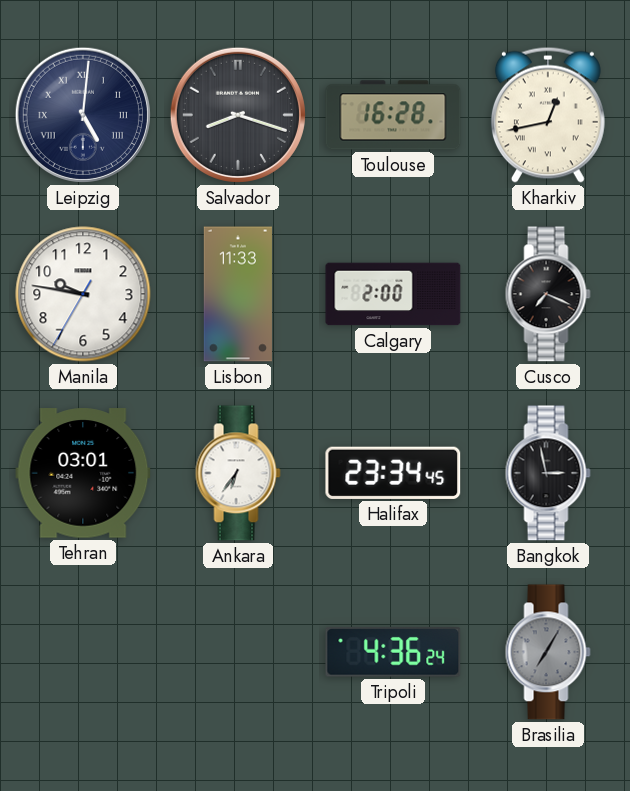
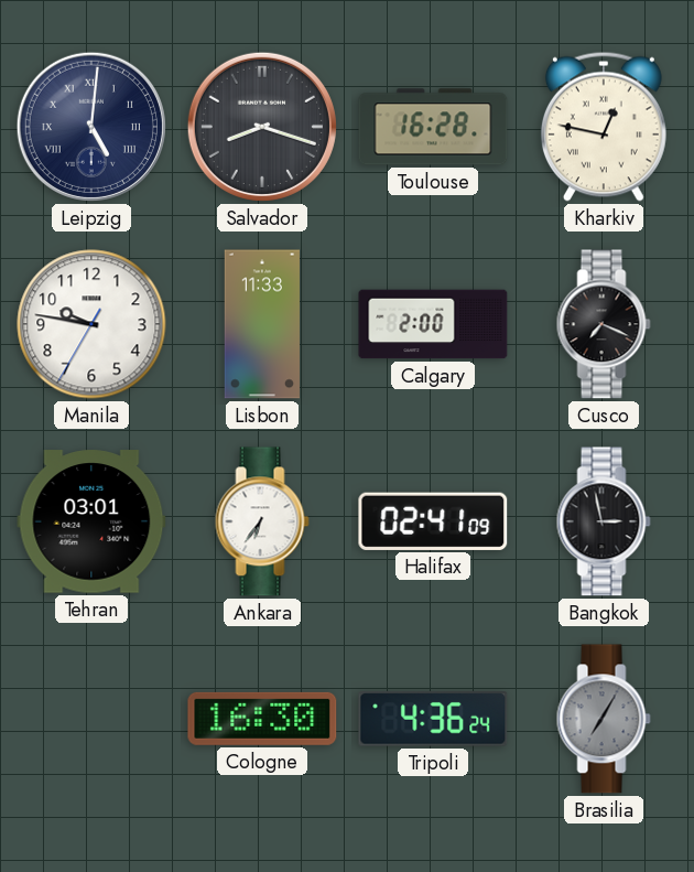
Kharkiv: 12:43 -> 12:47
Halifax: 23:34 -> 02:41
Cologne: none -> 16:30
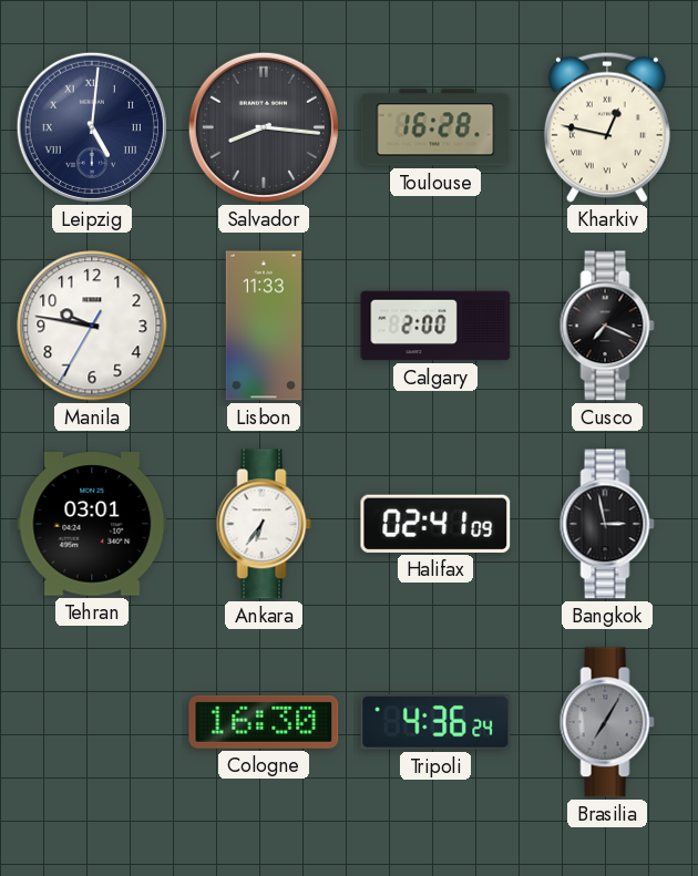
Salvador: 8:18 -> 8:16
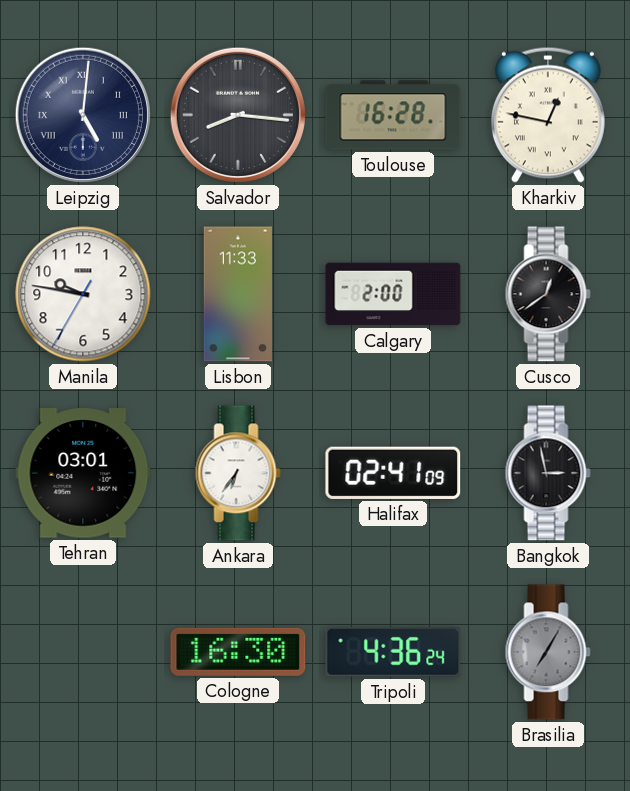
Cusco: 7:19 -> 12:39
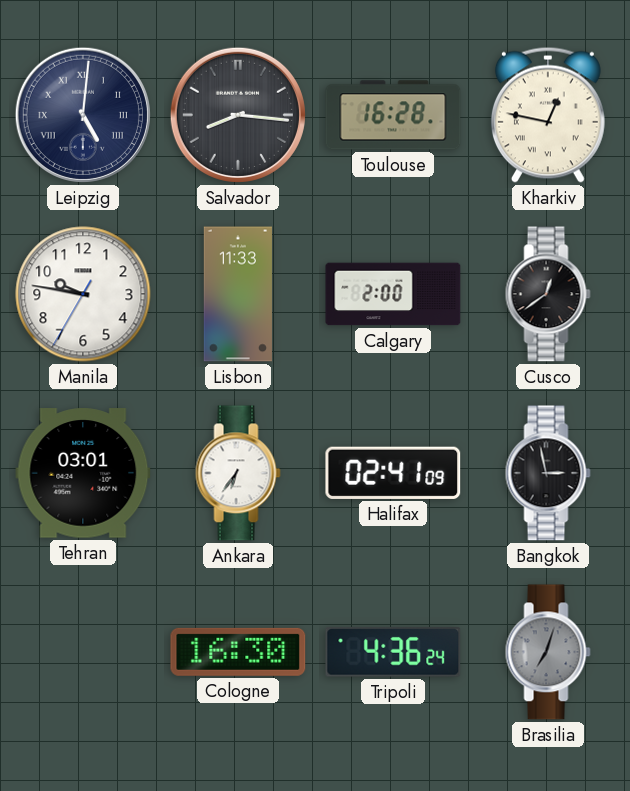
Brasilia: 7:05 -> 7:03
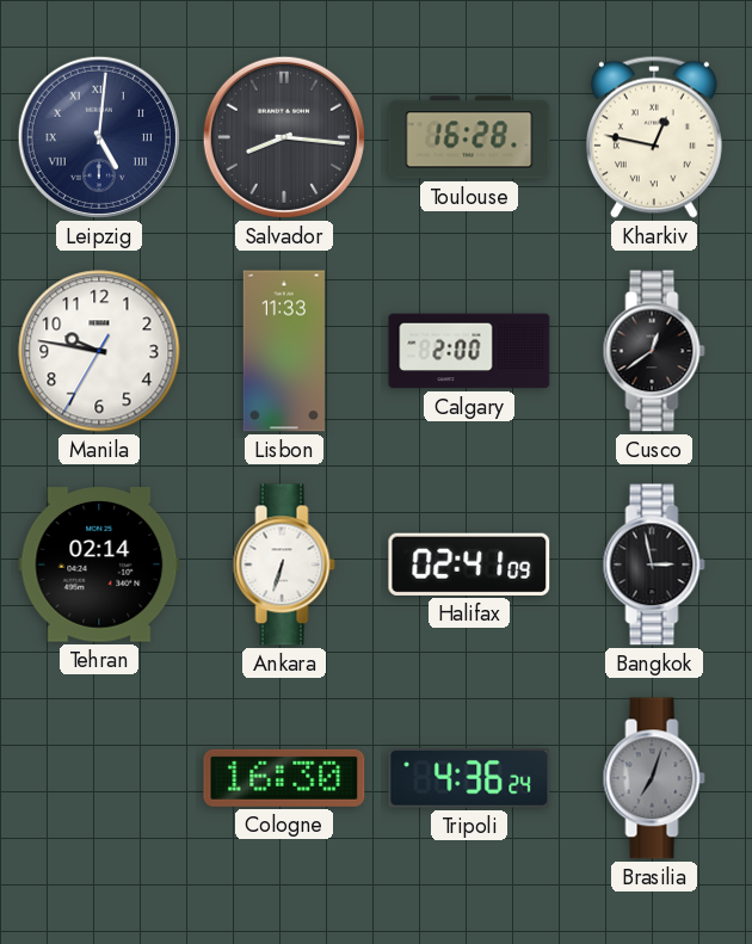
Tehran: 03:01 -> 02:14
Ankara: 6:36 -> 6:33
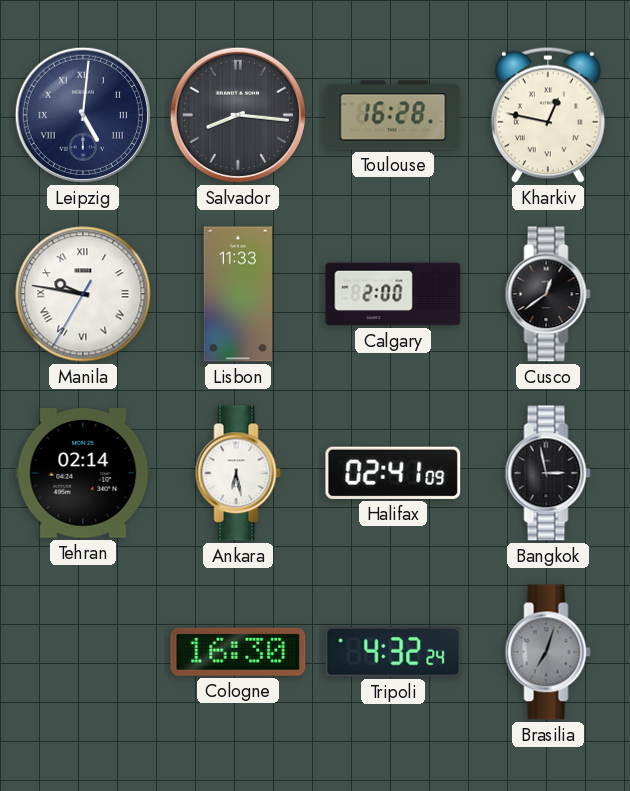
Manila numerals: Arabic -> Roman
Ankara: 6:33 -> 6:28
Tripoli: 4:36 -> 4:32
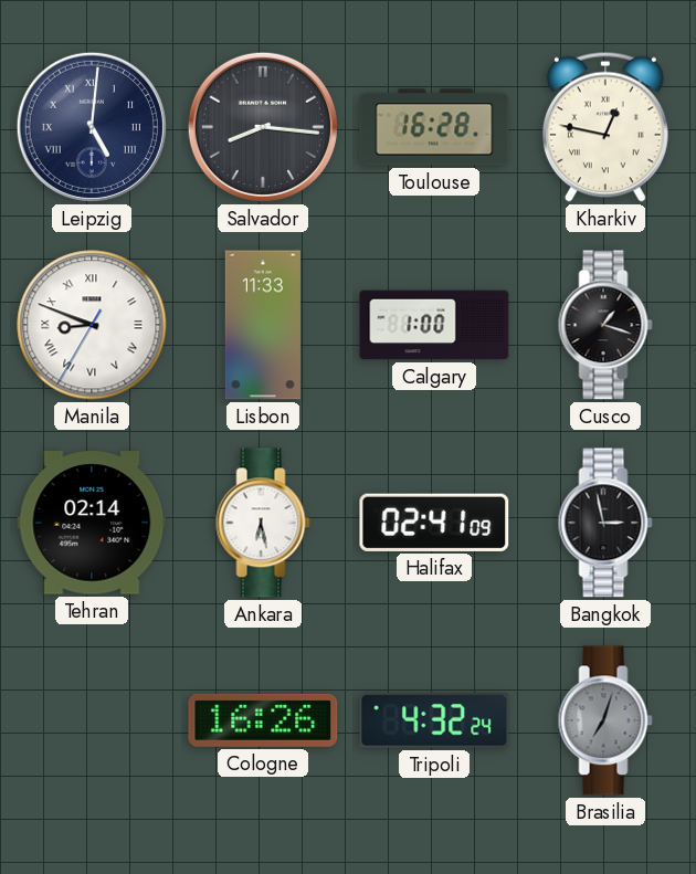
Manila: 9:46 -> 8:48
Calgary: 2:00 -> 1:00
Cusco: 12:39 -> 1:18
Cologne: 16:30 -> 16:26
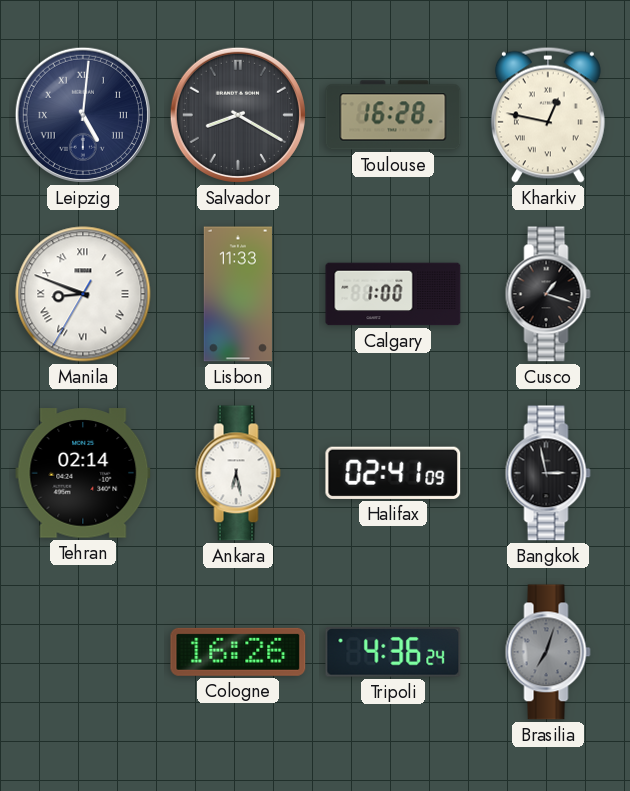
Salvador: 8:16 -> 8:20
Tripoli: 4:32 -> 4:36
